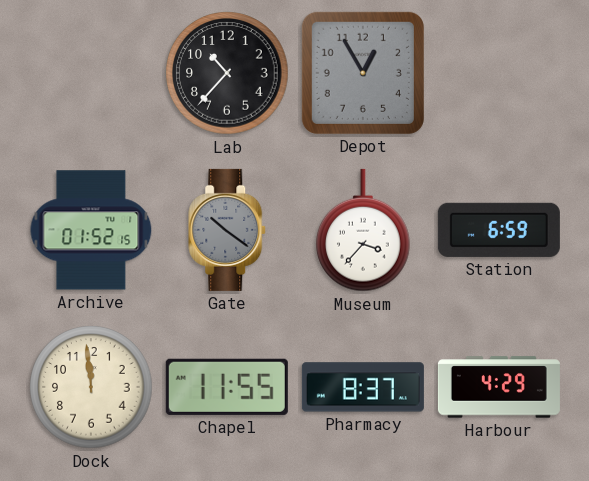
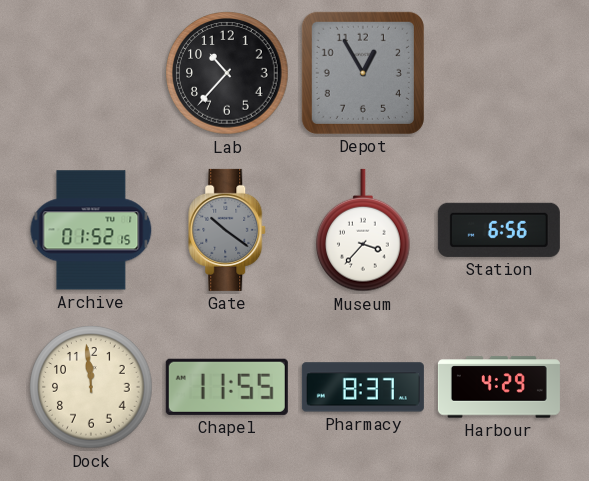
Station: 6:59 -> 6:56
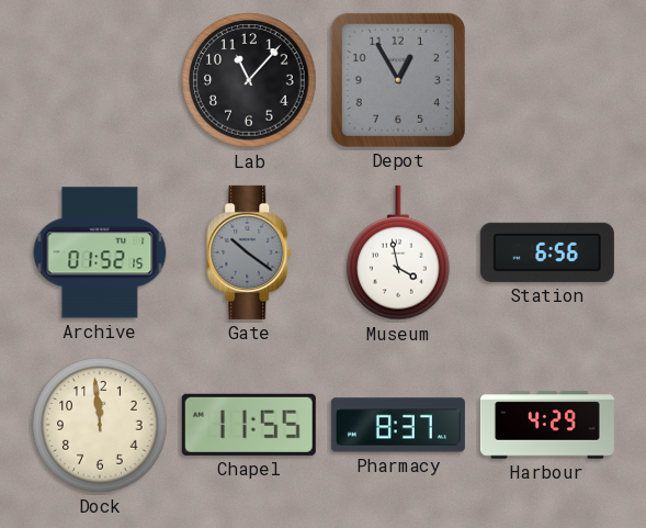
Lab: 10:37 -> 11:07
Museum: 3:37 -> 3:58
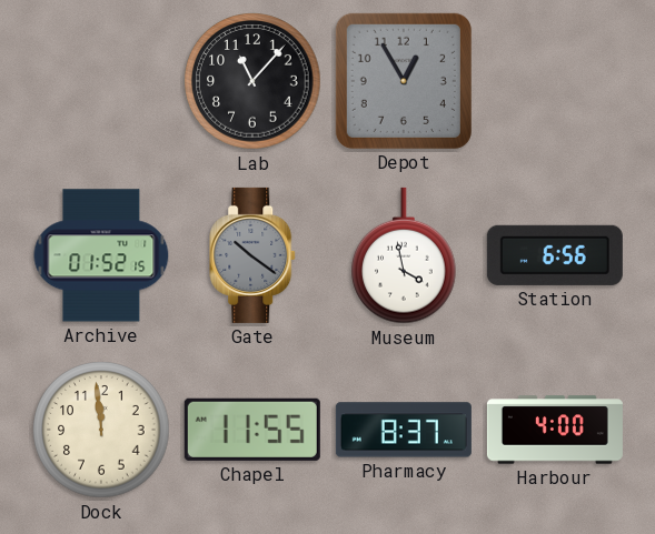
Harbour: 4:29 -> 4:00
